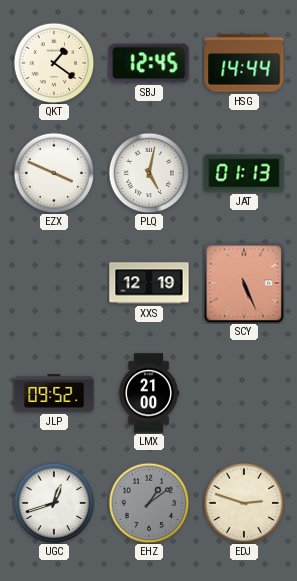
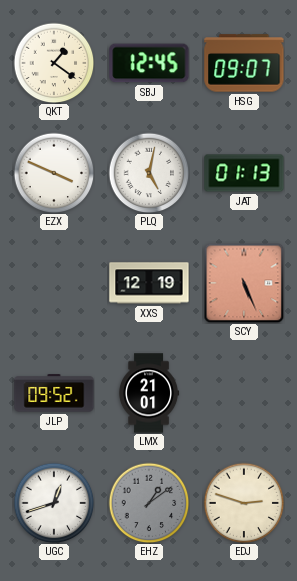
HSG: 14:44 -> 09:07
LMX: 21:00 -> 21:01
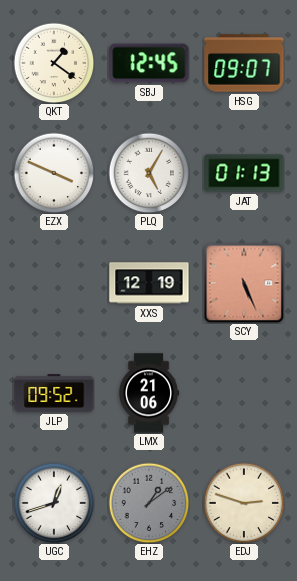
PLQ: 5:02 -> 5:05
LMX: 21:01 -> 21:06
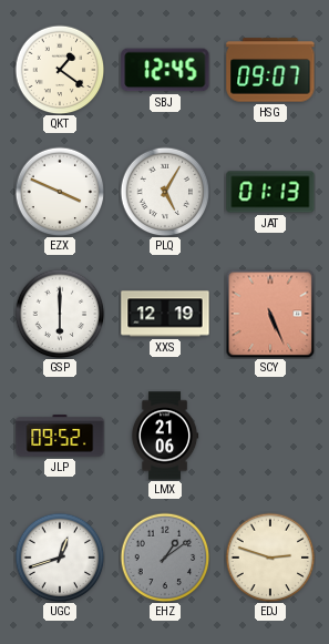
GSP: none -> 6:00
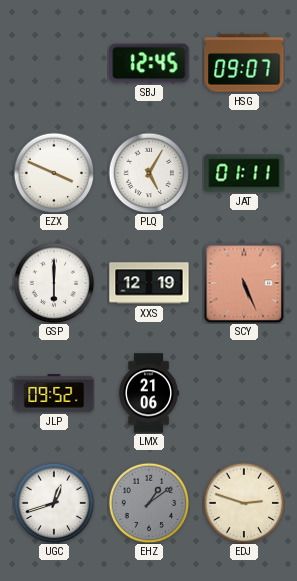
QKT: 1:21 -> none
JAT: 01:13 -> 01:11
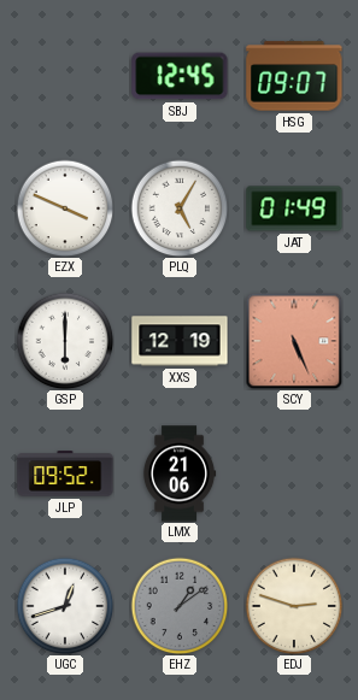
JAT: 01:11 -> 01:49
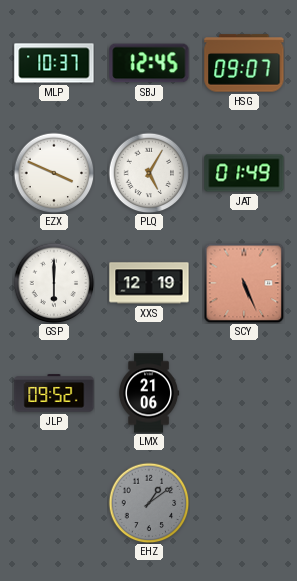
MLP: none -> 10:37
UGC: 12:42 -> none
EDJ: 2:48 -> none
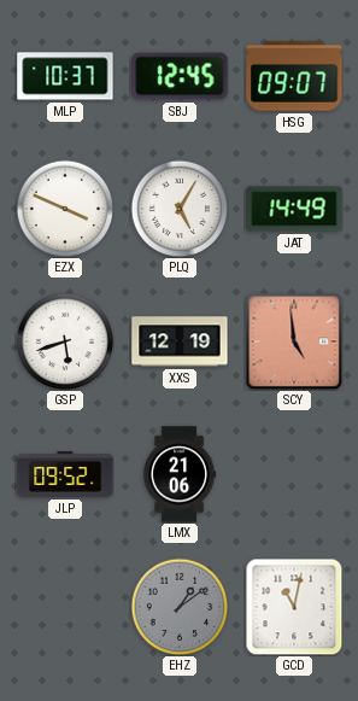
JAT: 01:49 -> 14:49
GSP: 6:00 -> 5:42
SCY: 5:26 -> 4:59
GCD: none -> 11:02
